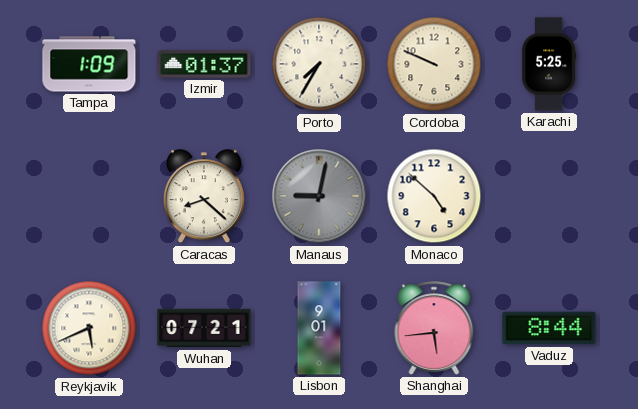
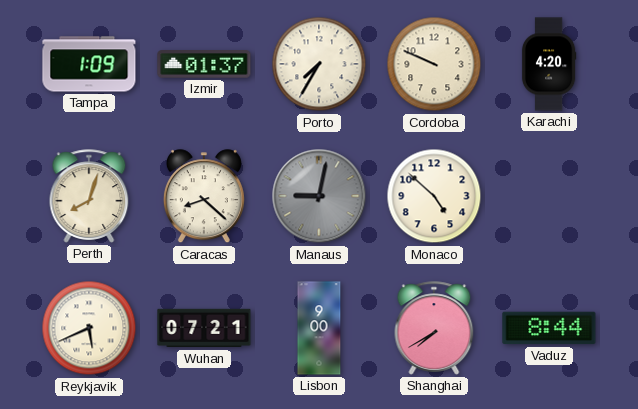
Karachi: 5:25 -> 4:20
Perth: none -> 8:03
Lisbon: 9:01 -> 9:00
Shanghai: 5:44 -> 7:40
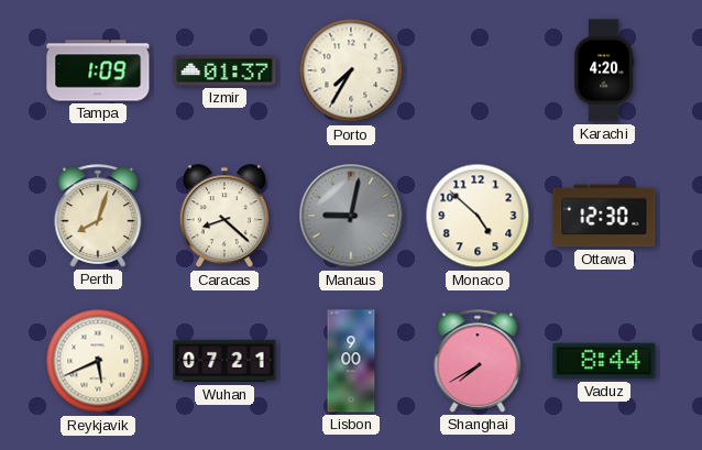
Cordoba: 9:49 -> none
Ottawa: none -> 12:30
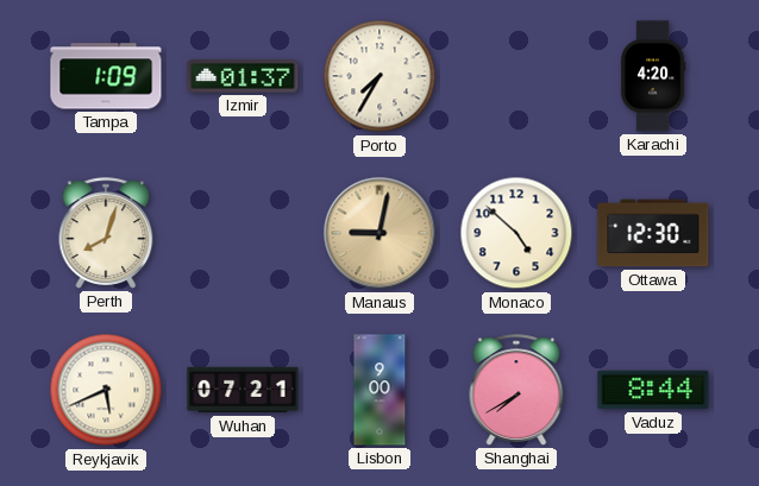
Caracas: 8:22 -> none
Manaus dial: grey -> champagne
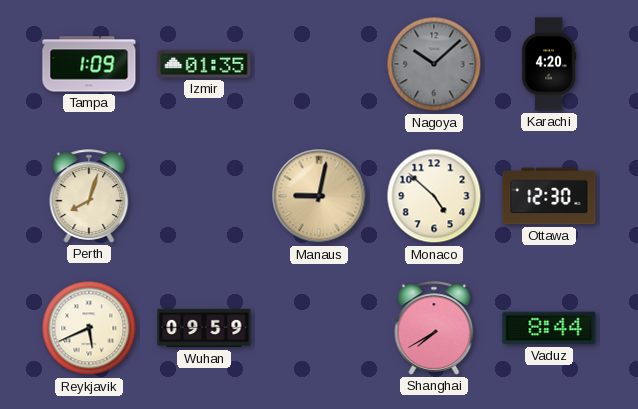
Izmir: 01:37 -> 01:35
Porto: 7:35 -> none
Nagoya: none -> 10:08
Wuhan: 07:21 -> 09:59
Lisbon: 9:00 -> none
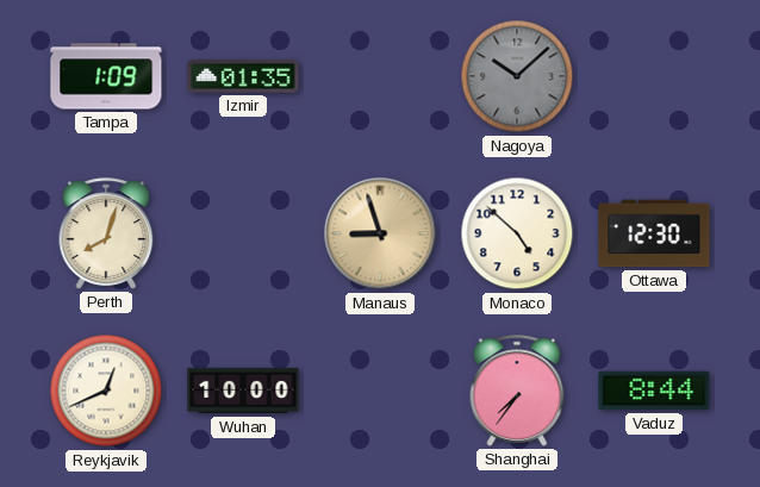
Karachi: 4:20 -> none
Manaus: 9:02 -> 8:57
Reykjavik: 5:41 -> 12:41
Wuhan: 09:59 -> 10:00
Shanghai: 7:40 -> 7:36
